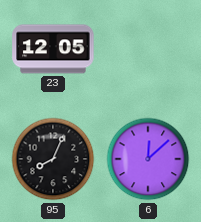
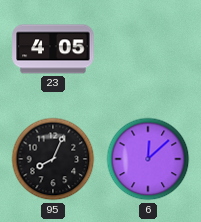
23: 12:05 -> 4:05
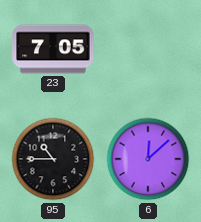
23: 4:05 -> 7:05
95: 8:04 -> 10:45
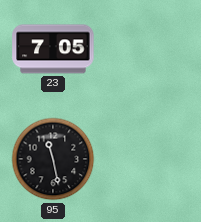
95: 10:45 -> 11:28
6: 12:08 -> none
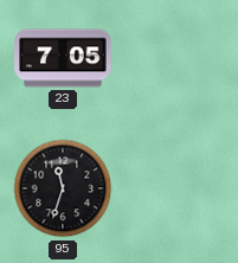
95: 11:28 -> 11:33
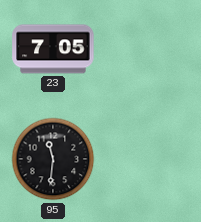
95: 11:33 -> 11:31
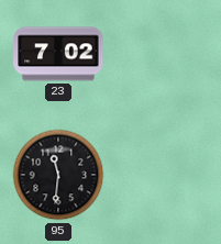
23: 7:05 -> 7:02
